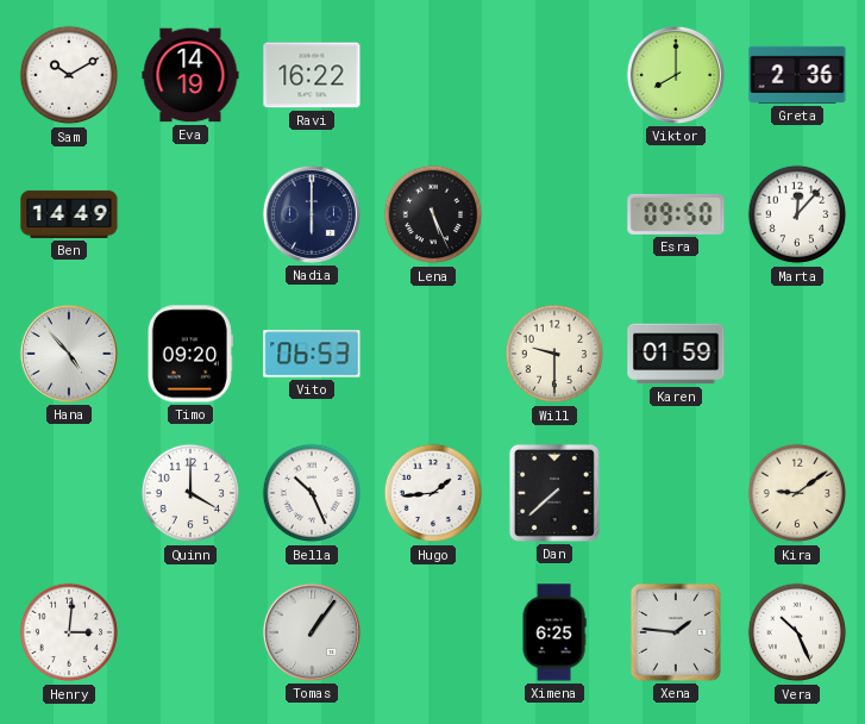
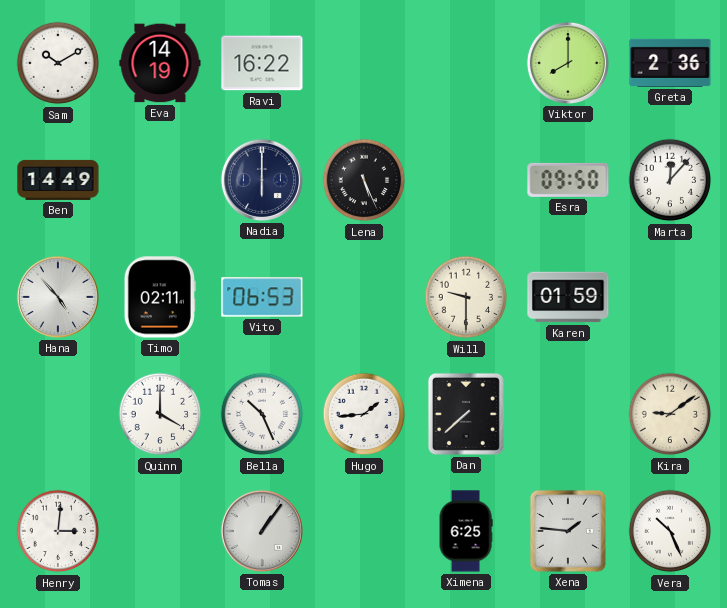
Timo: 09:20 -> 02:11
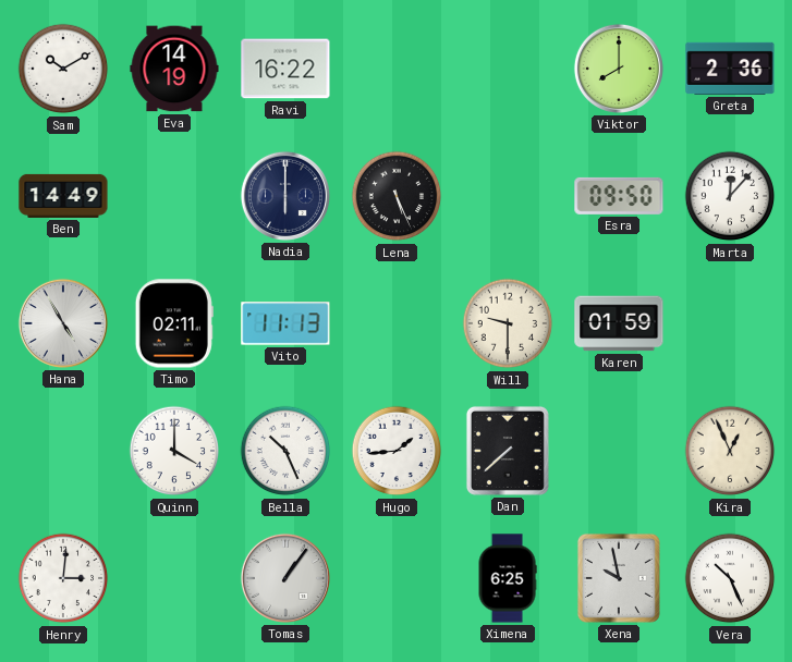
Hana: 4:53 -> 4:55
Vito: 06:53 -> 11:13
Kira: 9:09 -> 12:56
Xena: 1:46 -> 9:58
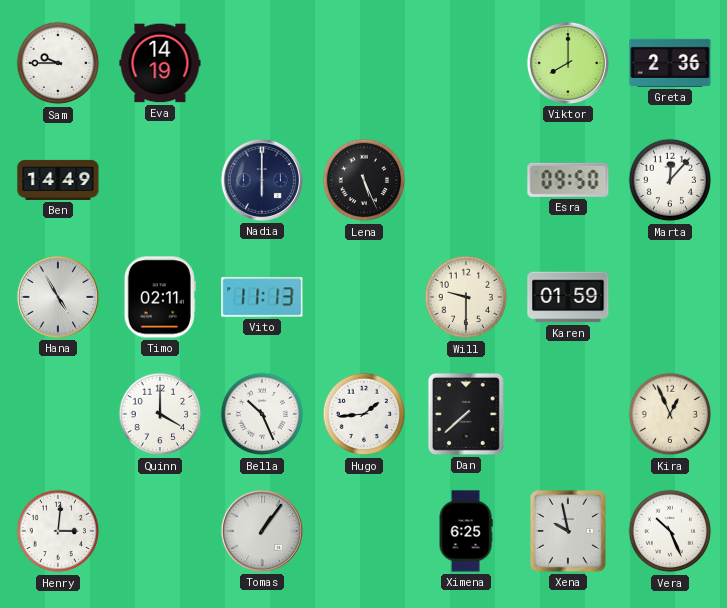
Sam: 10:10 -> 9:45
Ravi: 16:22 -> none
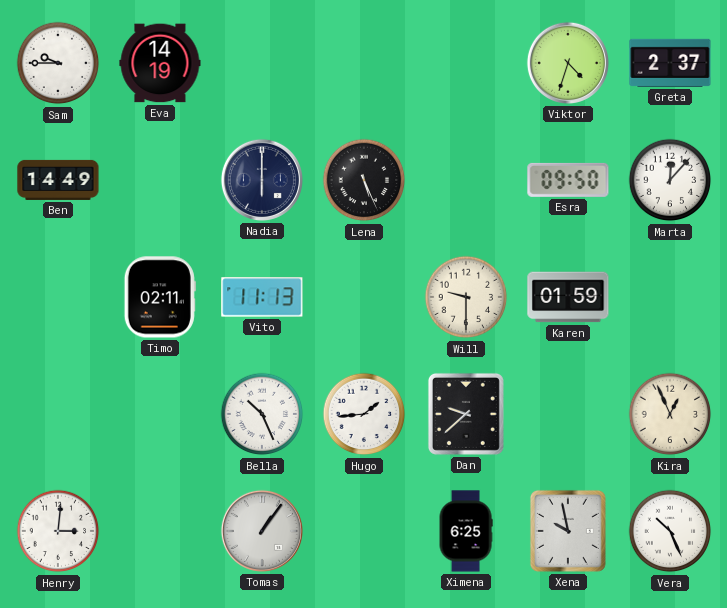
Viktor: 8:00 -> 4:33
Greta: 2:36 -> 2:37
Hana: 4:55 -> none
Quinn: 4:00 -> none
Dan: 7:38 -> 9:38
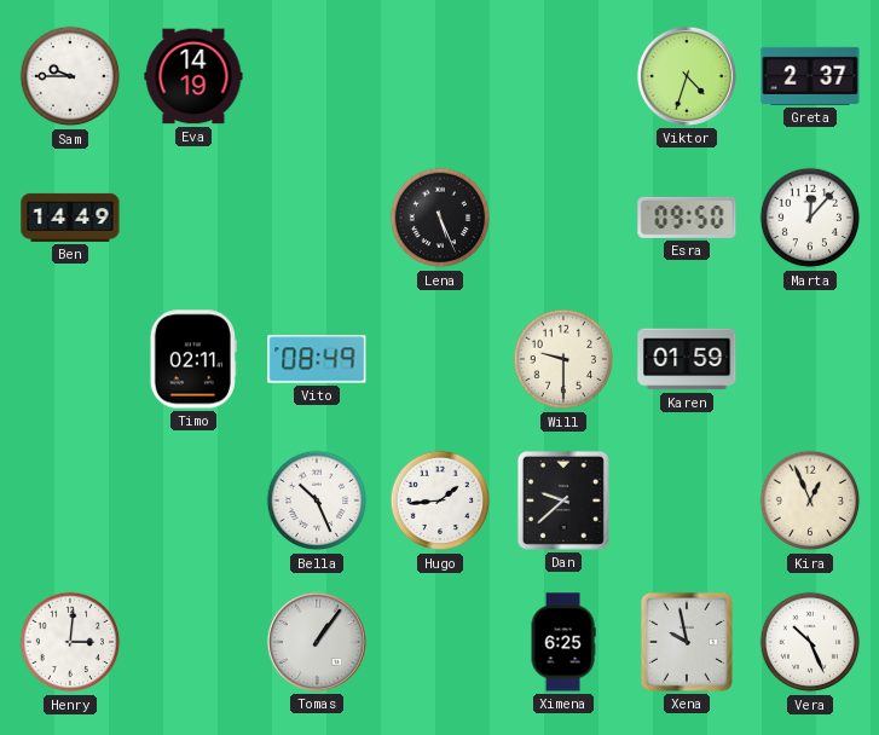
Nadia: 6:00 -> none
Vito: 11:13 -> 08:49
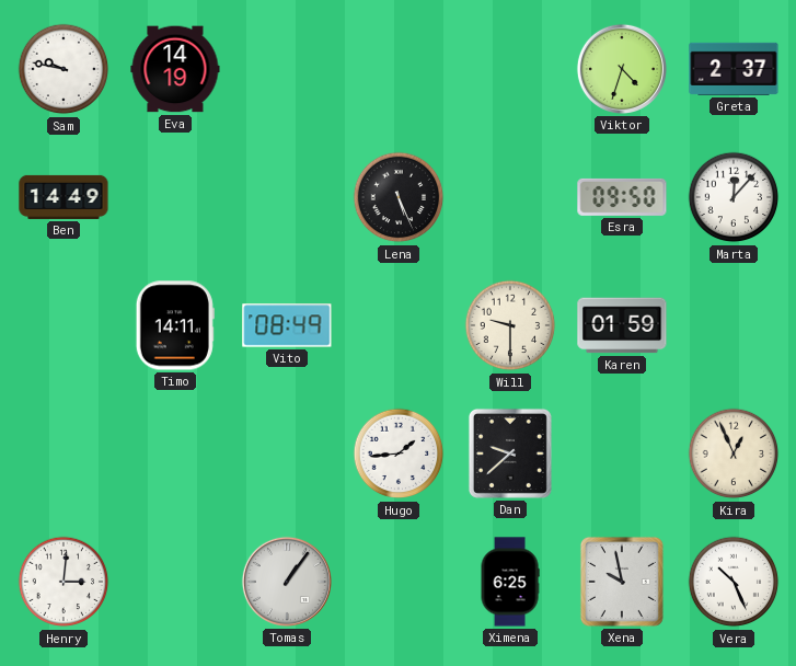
Sam: 9:45 -> 9:47
Timo: 02:11 -> 14:11
Bella: 10:26 -> none
